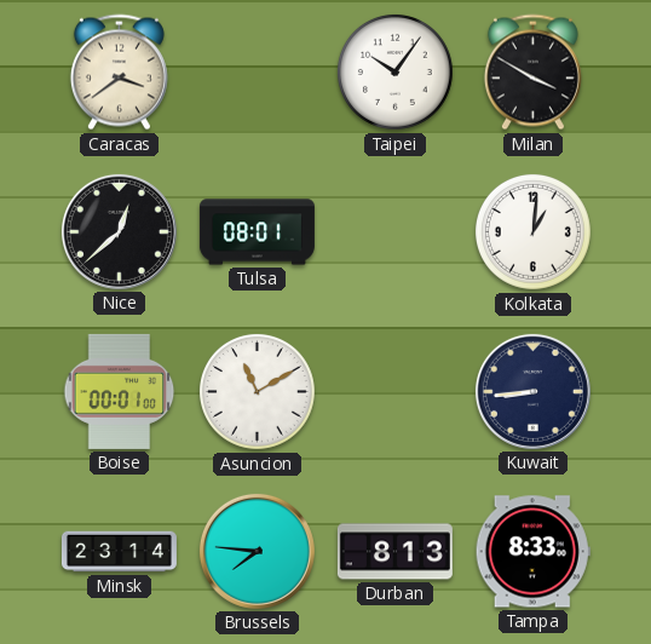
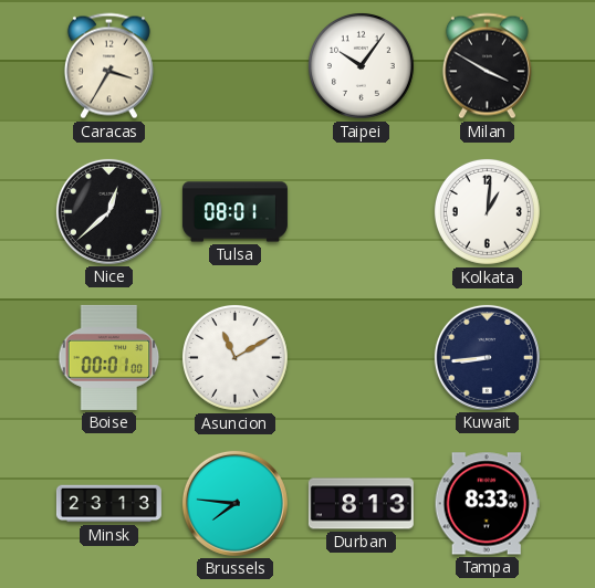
Caracas: 3:39 -> 3:35
Minsk: 23:14 -> 23:13
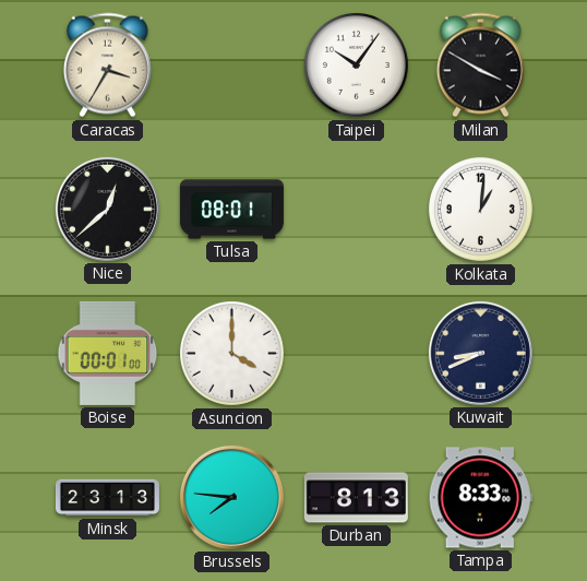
Asuncion: 11:10 -> 4:00
Kuwait: 8:44 -> 8:41
